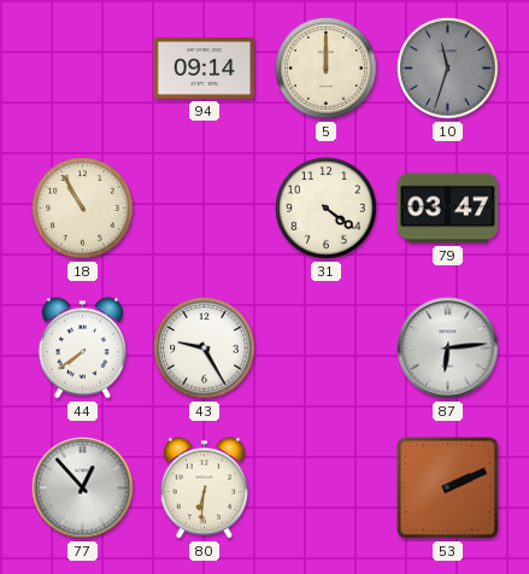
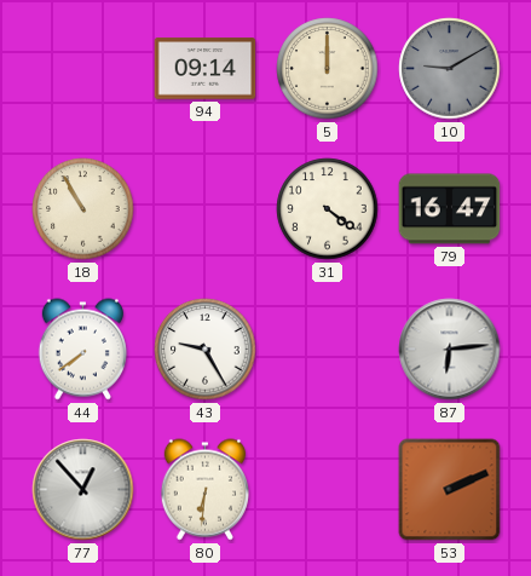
10: 11:33 -> 9:10
79: 03:47 -> 16:47
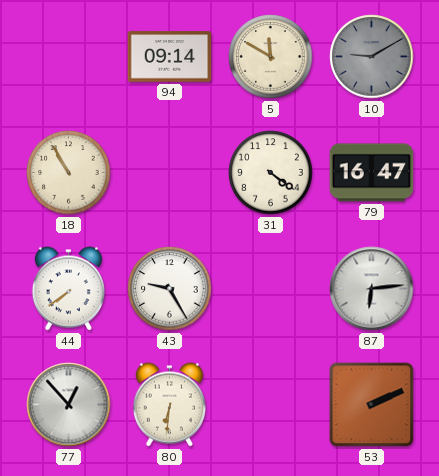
5: 12:00 -> 11:50
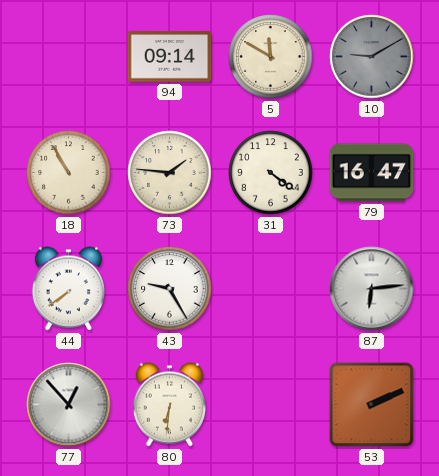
73: none -> 1:46
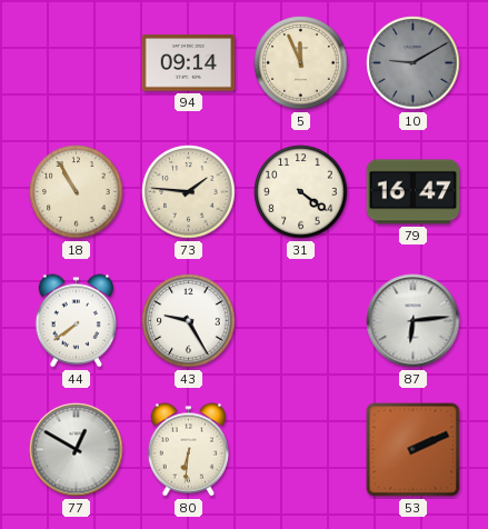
5: 11:50 -> 11:56
77: 12:53 -> 12:50
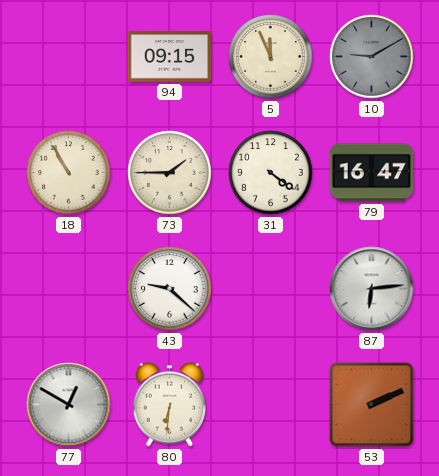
94: 09:14 -> 09:15
73: 1:46 -> 1:45
44: 7:39 -> none
43: 9:25 -> 9:22
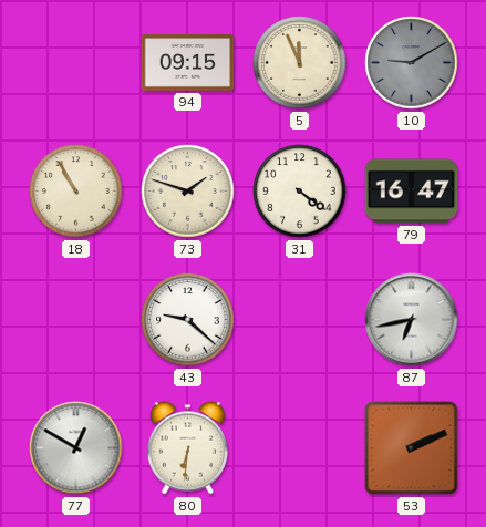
73: 1:45 -> 1:48
87: 6:14 -> 6:43
